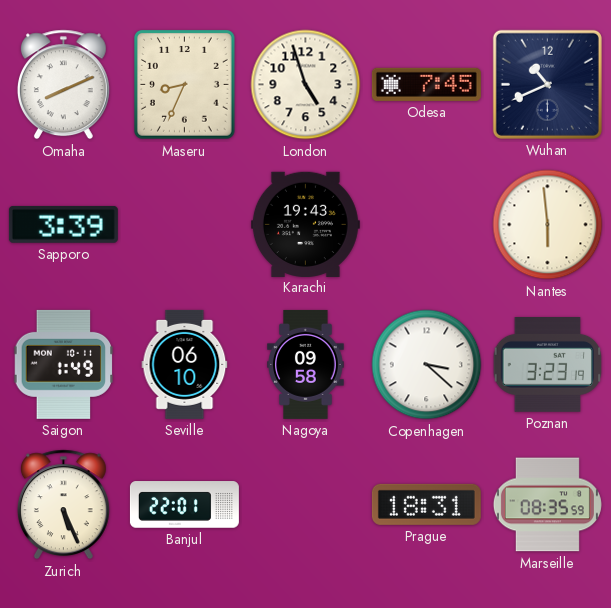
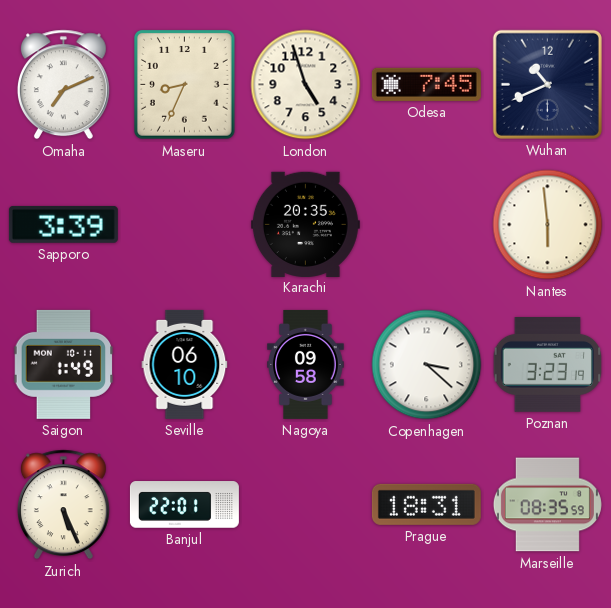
Omaha: 8:11 -> 7:11
Karachi: 19:43 -> 20:35
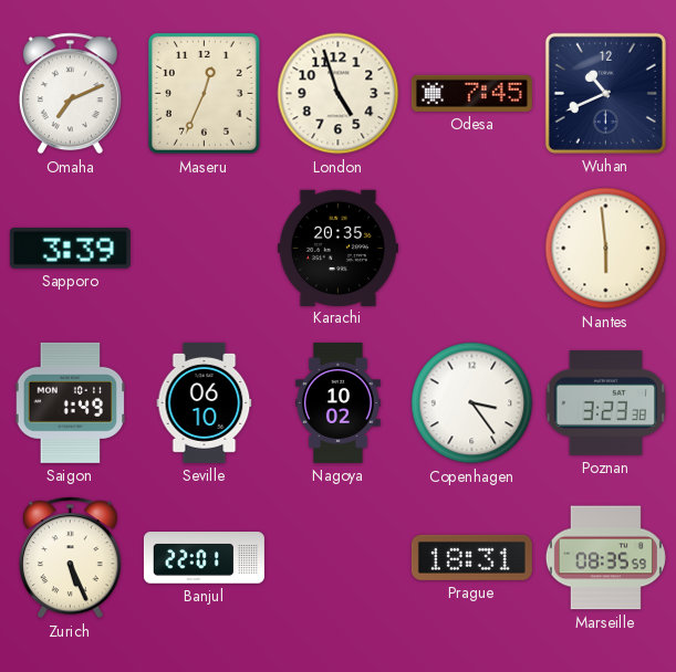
Maseru: 8:34 -> 12:34
Nagoya: 09:58 -> 10:02
Copenhagen: 3:22 -> 3:24
Poznan: 3:23:19 -> 3:23:38
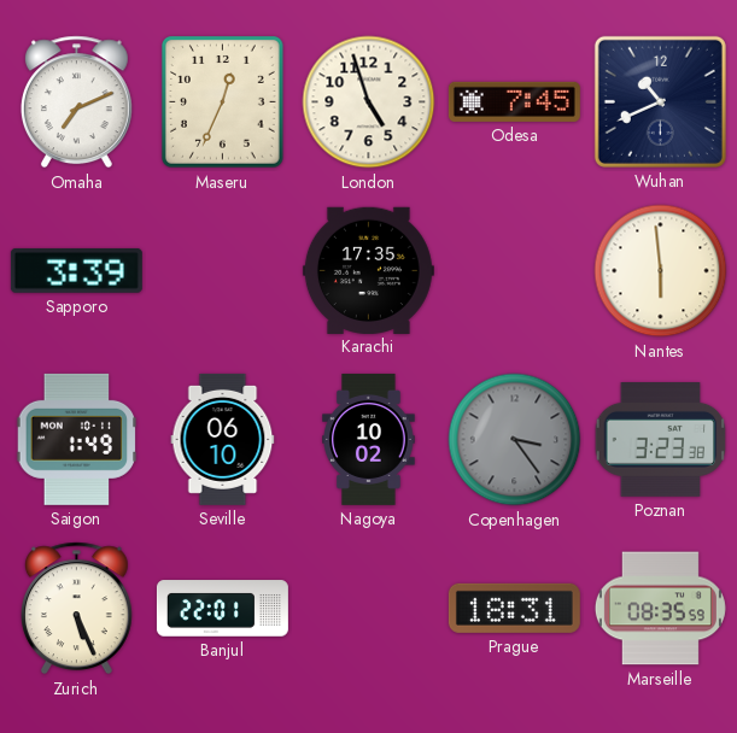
Karachi: 20:35 -> 17:35
Copenhagen dial: white -> grey
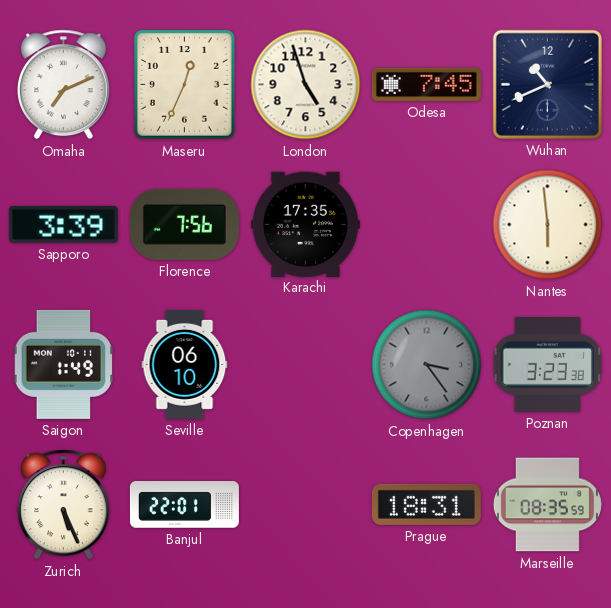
Florence: none -> 7:56
Nagoya: 10:02 -> none
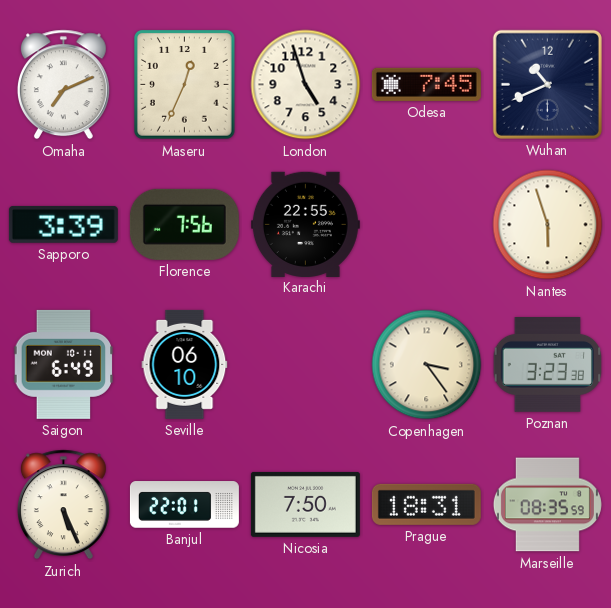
Karachi: 17:35 -> 22:55
Nantes: 5:59 -> 5:57
Saigon: 1:49 -> 6:49
Copenhagen dial: grey -> cream
Nicosia: none -> 7:50
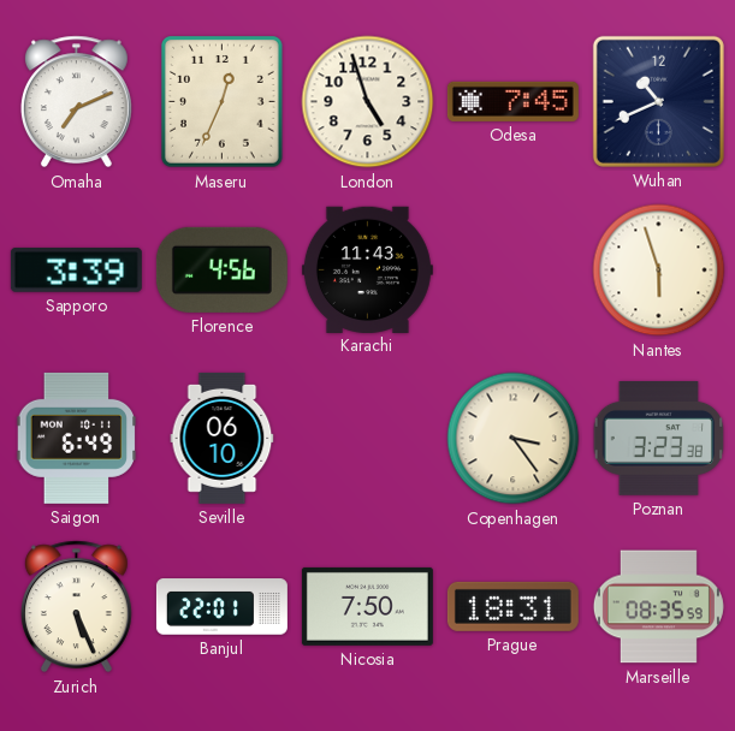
Florence: 7:56 -> 4:56
Karachi: 22:55 -> 11:43
